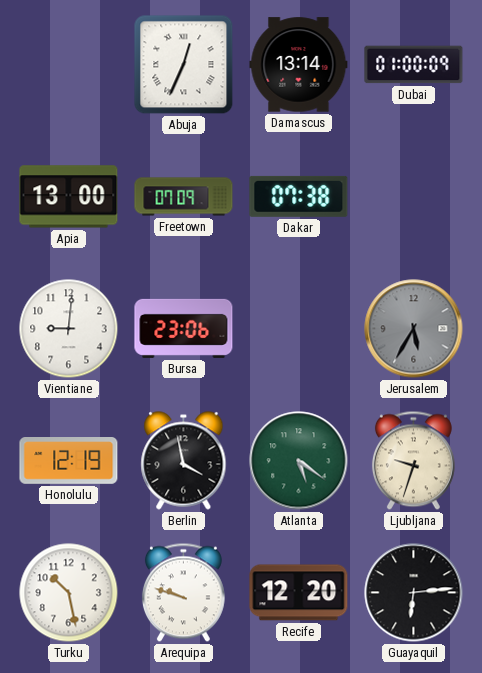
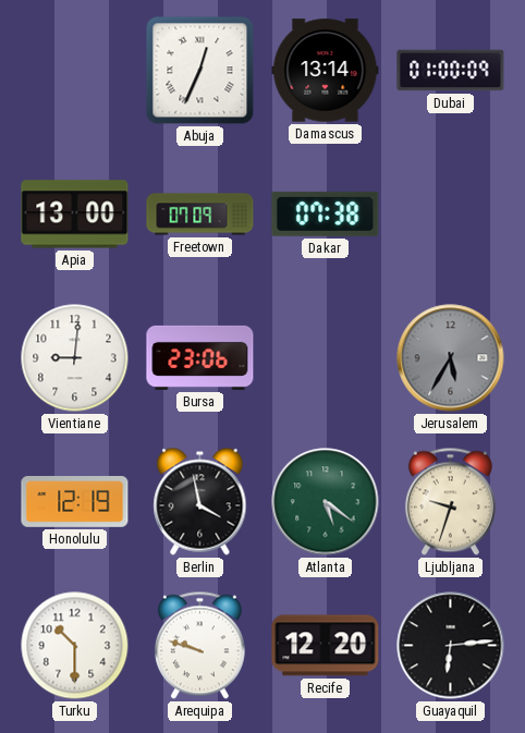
Turku: 10:28 -> 10:30
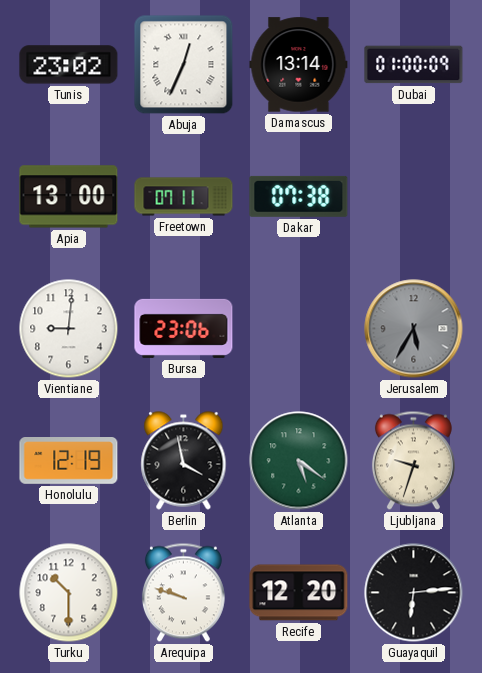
Tunis: none -> 23:02
Freetown: 07:09 -> 07:11
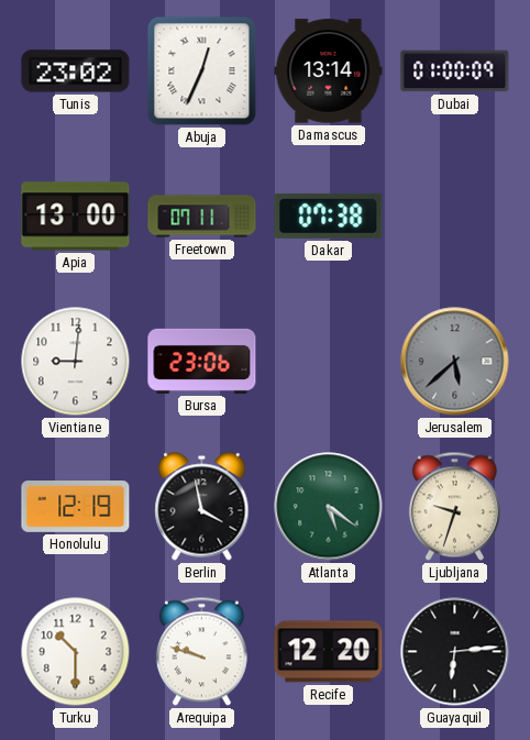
Jerusalem: 5:35 -> 5:38
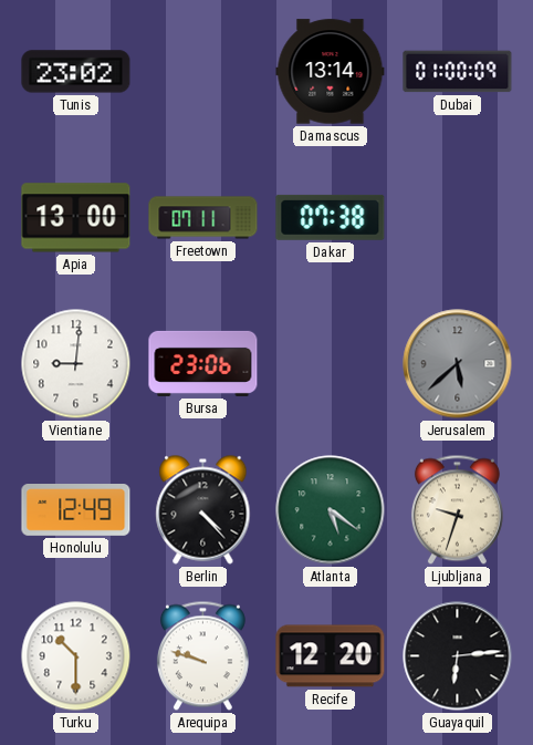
Abuja: 12:34 -> none
Honolulu: 12:19 -> 12:49
Berlin: 3:58 -> 4:23
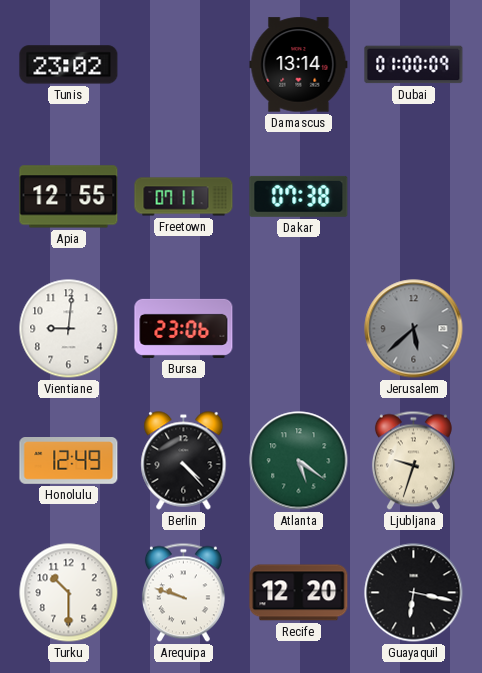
Apia: 13:00 -> 12:55
Guayaquil: 6:14 -> 6:17
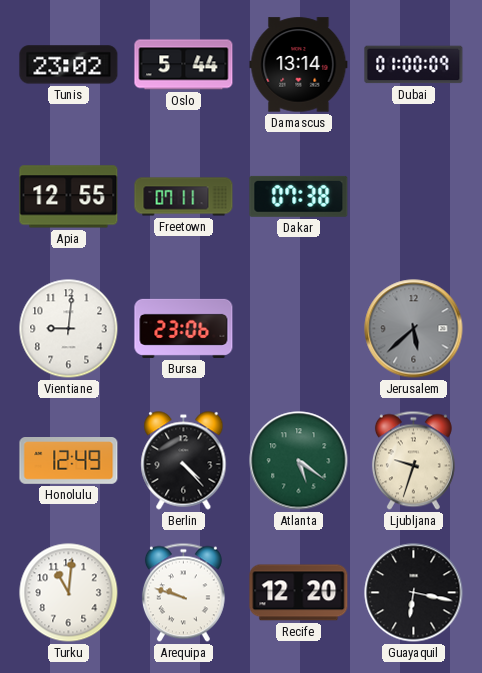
Oslo: none -> 5:44
Turku: 10:30 -> 11:01
